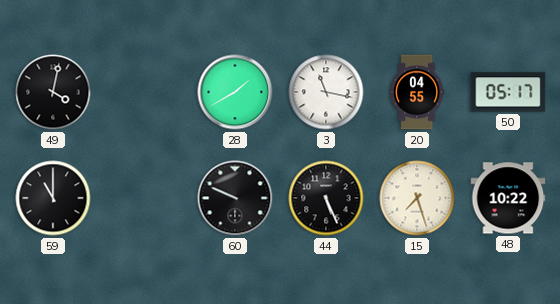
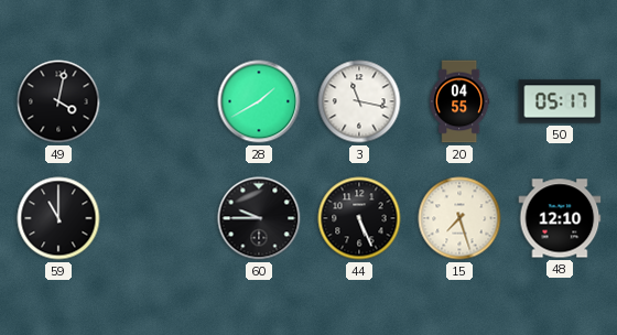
60: 9:49 -> 9:45
48: 10:22 -> 12:10
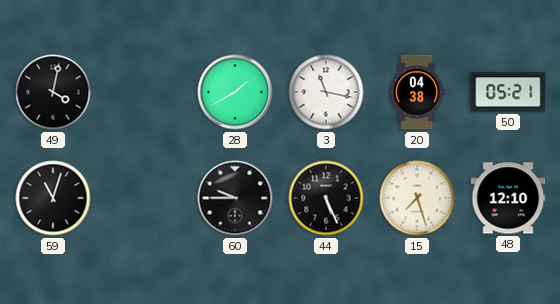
20: 04:55 -> 04:38
50: 05:17 -> 05:21
59: 11:00 -> 11:03
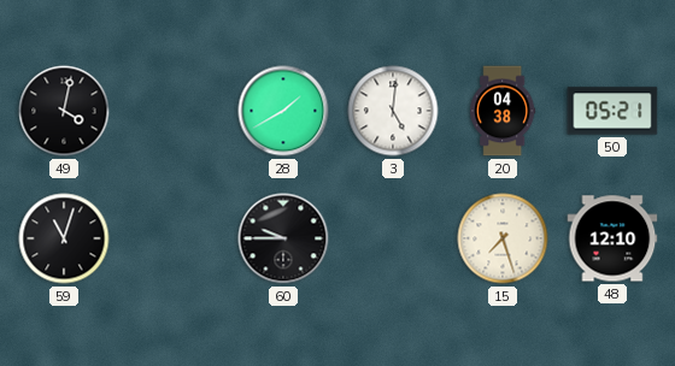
3: 11:17 -> 5:01
44: 5:26 -> none
